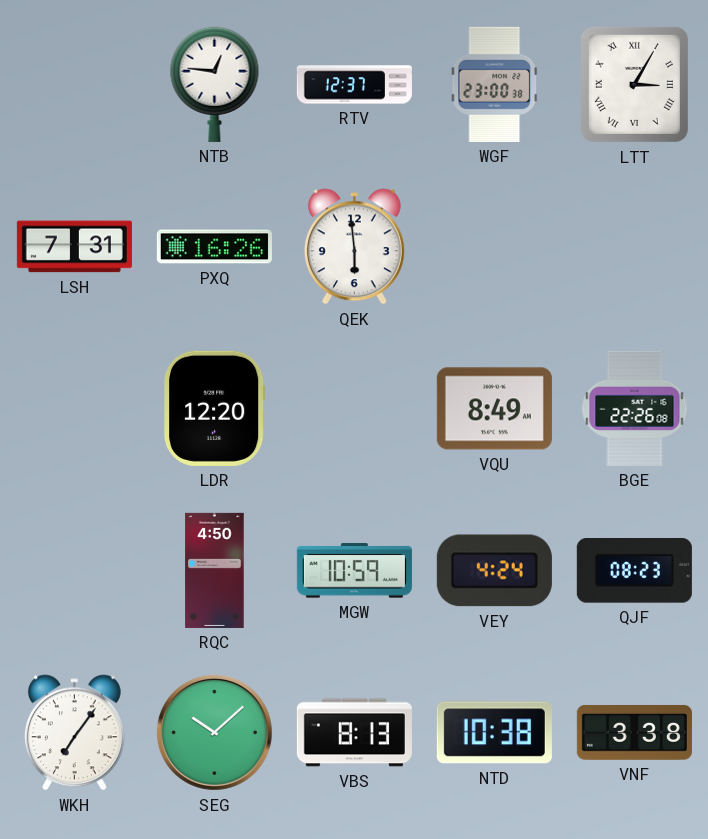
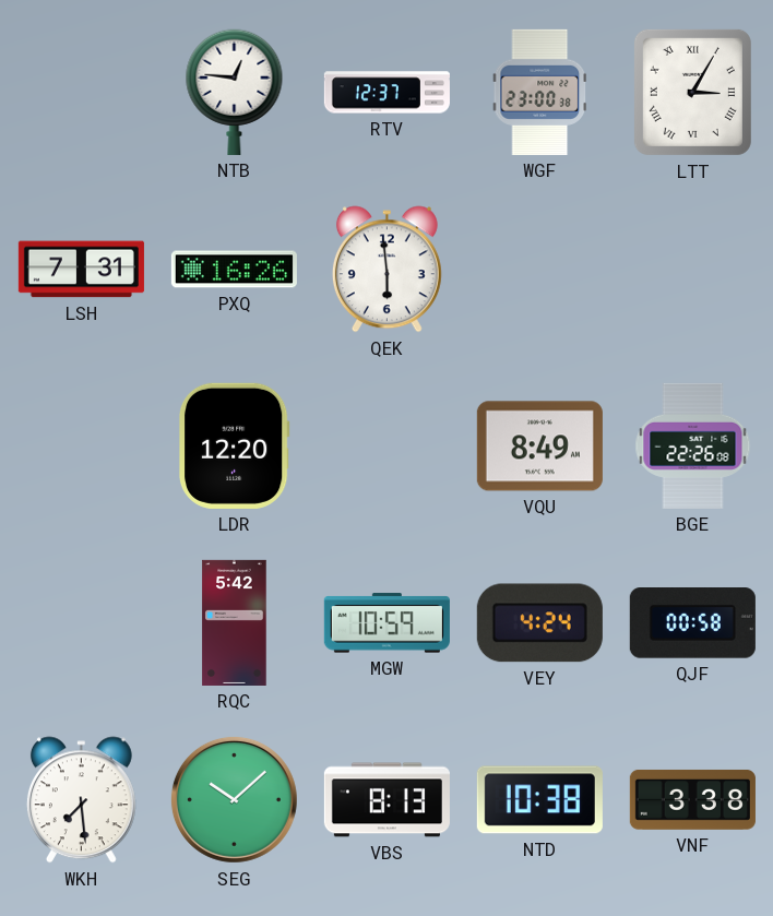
RQC: 4:50 -> 5:42
QJF: 08:23 -> 00:58
WKH: 7:06 -> 7:29
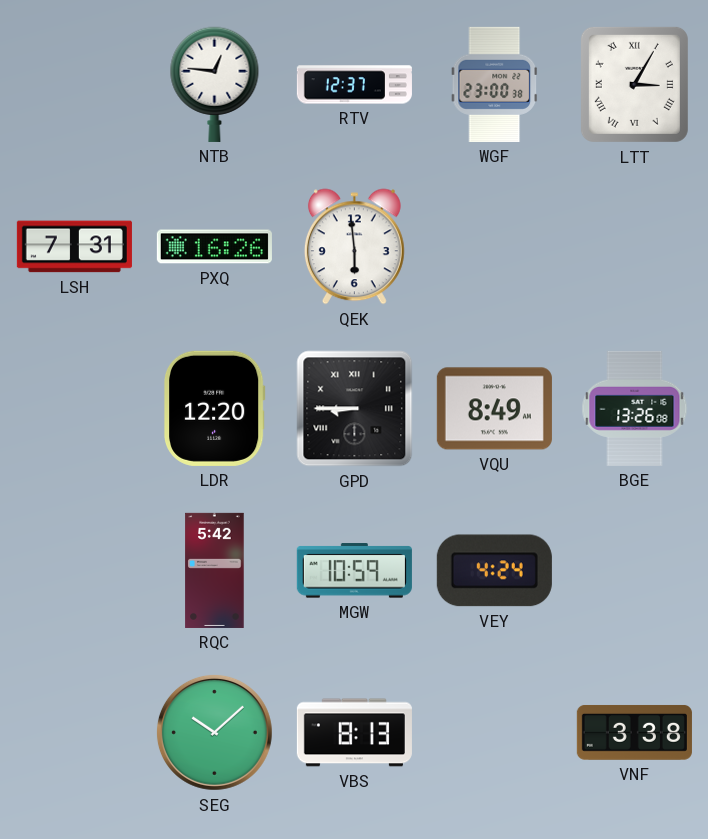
GPD: none -> 8:45
BGE: 22:26 -> 13:26
QJF: 00:58 -> none
WKH: 7:29 -> none
NTD: 10:38 -> none
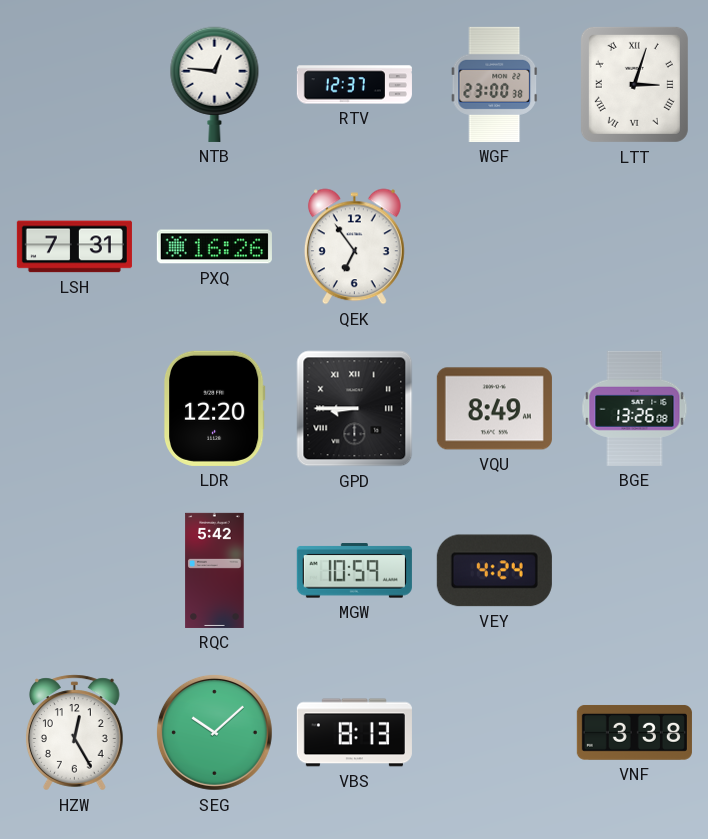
LTT: 3:05 -> 3:03
QEK: 5:59 -> 6:54
HZW: none -> 12:25
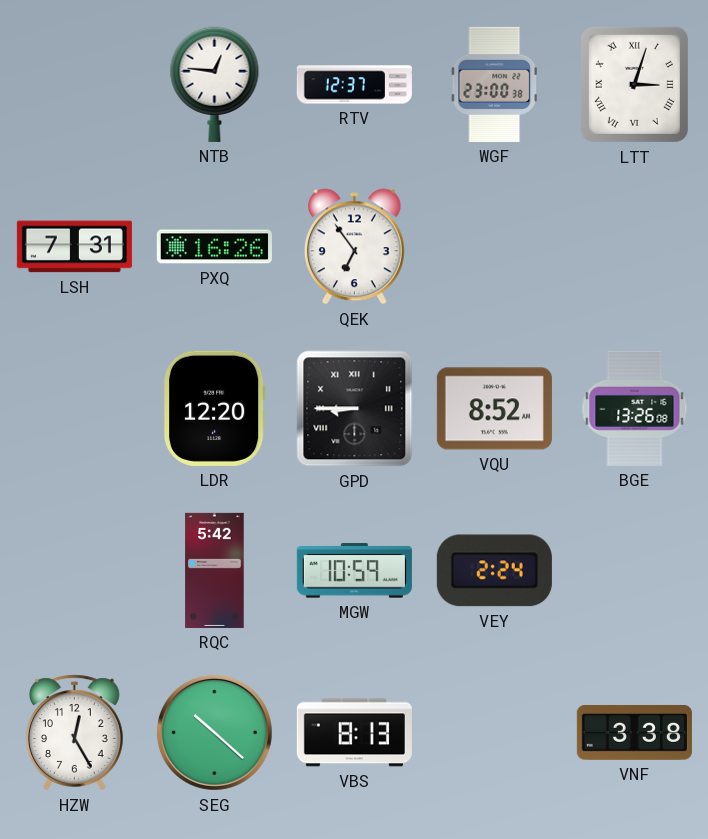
VQU: 8:49 -> 8:52
VEY: 4:24 -> 2:24
SEG: 10:08 -> 10:22
